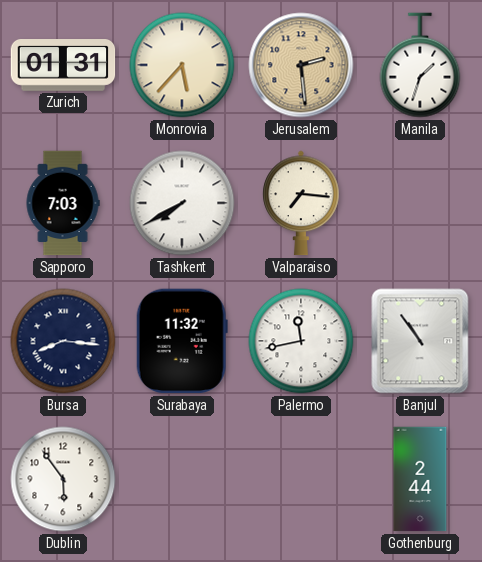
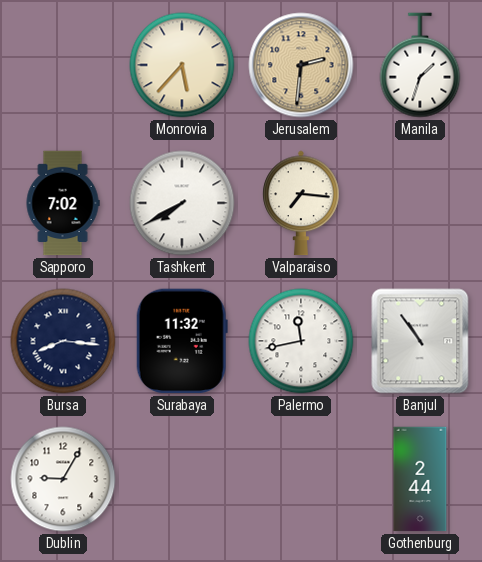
Zurich: 01:31 -> none
Jerusalem: 2:29 -> 2:31
Sapporo: 7:03 -> 7:02
Dublin: 5:54 -> 9:05
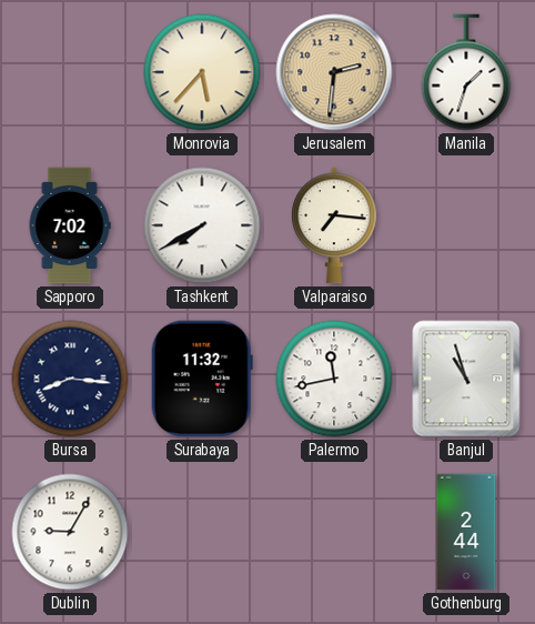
Banjul: 10:54 -> 10:57
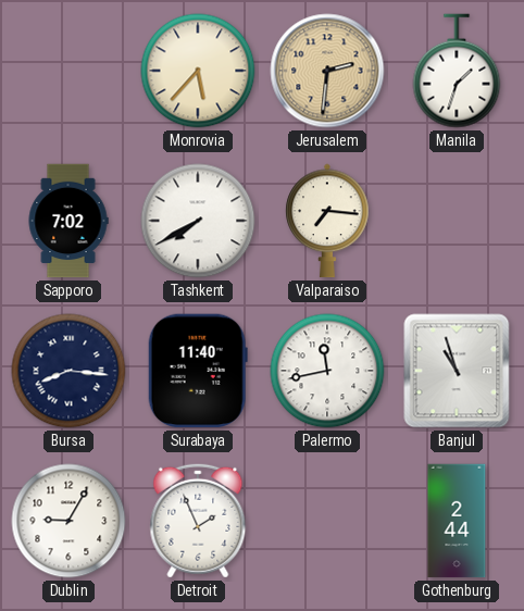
Surabaya: 11:32 -> 11:40
Detroit: none -> 1:56
